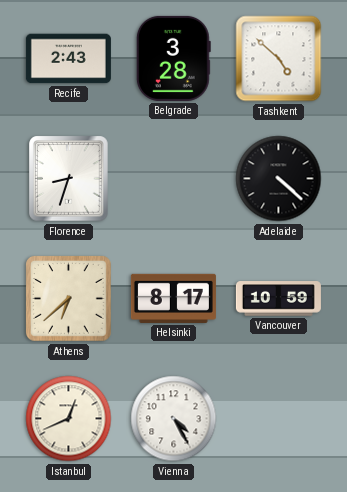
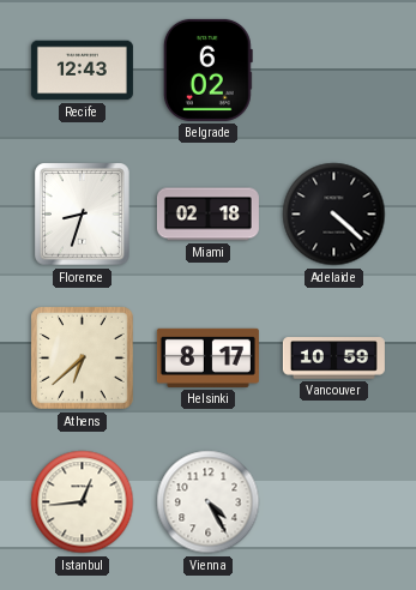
Recife: 2:43 -> 12:43
Belgrade: 3:28 -> 6:02
Tashkent: 4:52 -> none
Miami: none -> 02:18
Istanbul: 12:41 -> 12:44
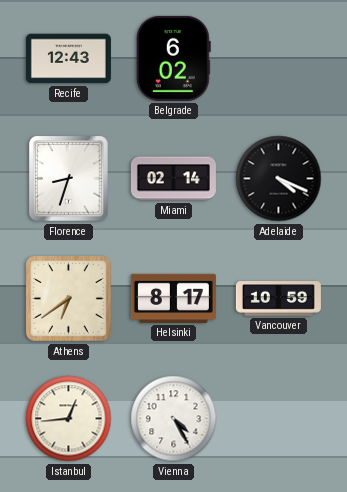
Miami: 02:18 -> 02:14
Adelaide: 4:22 -> 4:19
Athens: 6:38 -> 6:39
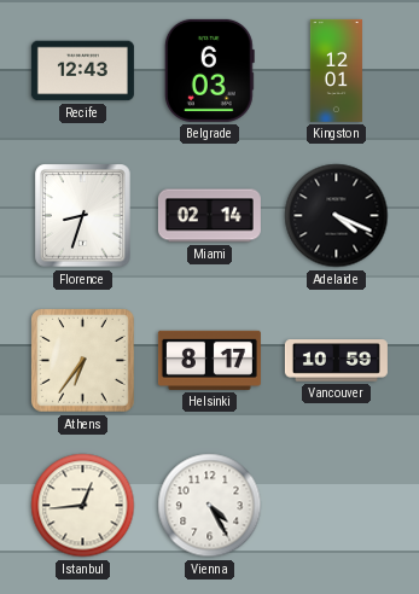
Belgrade: 6:02 -> 6:03
Kingston: none -> 12:01
Athens: 6:39 -> 6:36
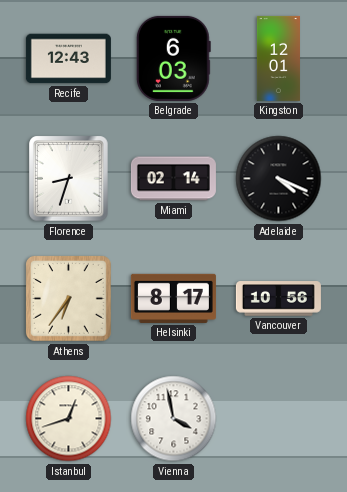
Vancouver: 10:59 -> 10:56
Istanbul: 12:44 -> 12:42
Vienna: 4:25 -> 3:58
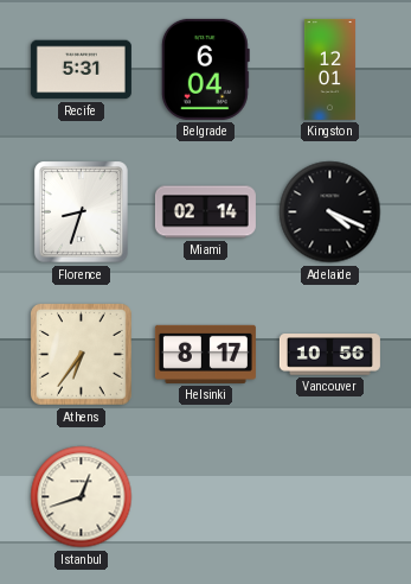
Recife: 12:43 -> 5:31
Belgrade: 6:03 -> 6:04
Vienna: 3:58 -> none
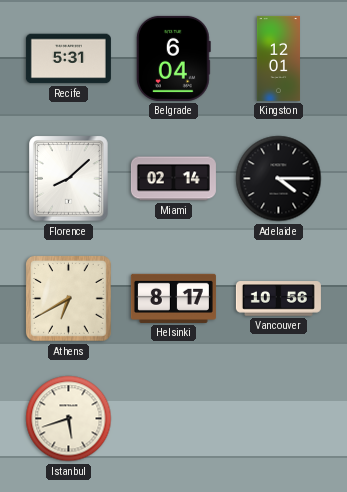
Florence: 8:33 -> 8:08
Adelaide: 4:19 -> 4:15
Athens: 6:36 -> 6:40
Istanbul: 12:42 -> 5:42
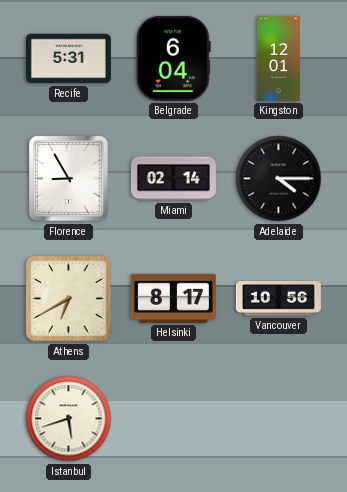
Florence: 8:08 -> 8:55
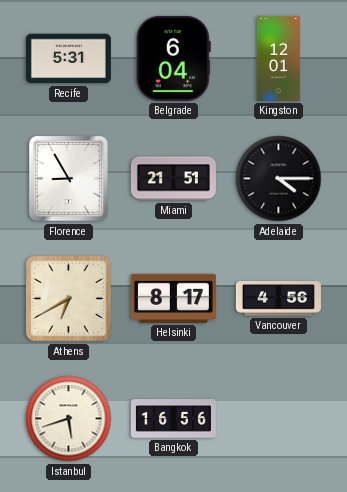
Miami: 02:14 -> 21:51
Vancouver: 10:56 -> 4:56
Bangkok: none -> 16:56
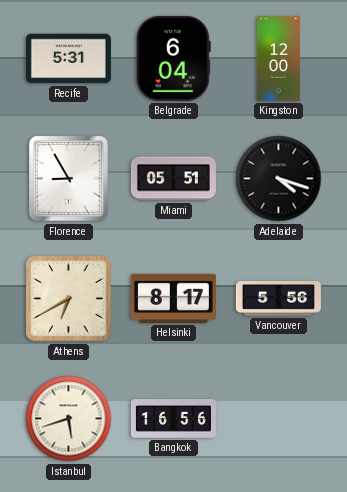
Kingston: 12:01 -> 12:00
Miami: 21:51 -> 05:51
Adelaide: 4:15 -> 4:18
Vancouver: 4:56 -> 5:56
